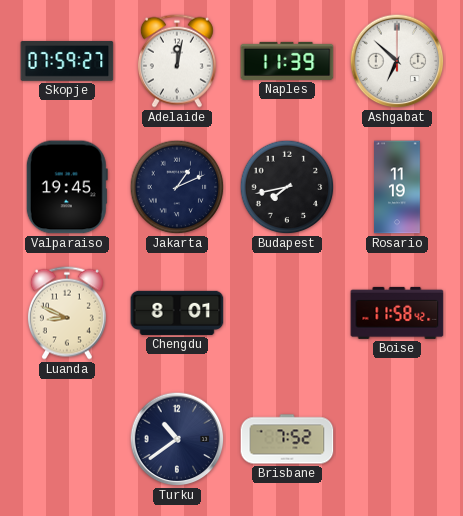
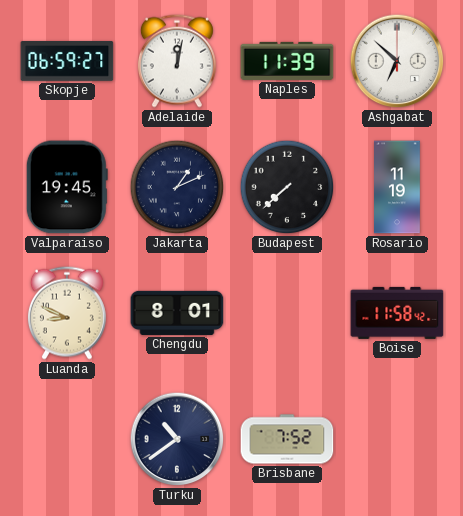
Skopje: 07:59 -> 06:59
Budapest: 7:43 -> 7:38
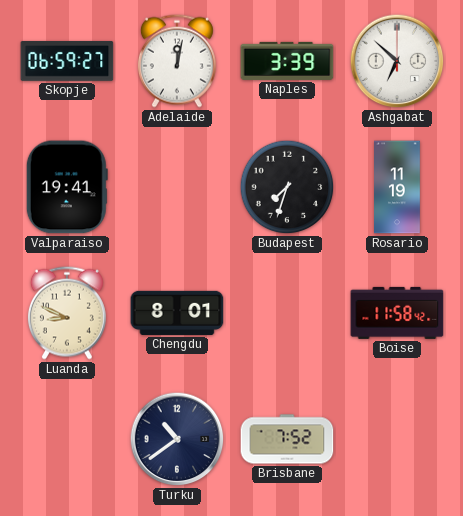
Naples: 11:39 -> 3:39
Valparaiso: 19:45 -> 19:41
Jakarta: 1:11 -> none
Budapest: 7:38 -> 7:33
